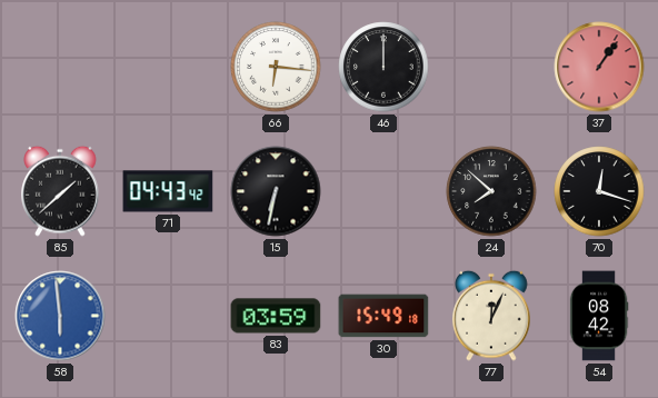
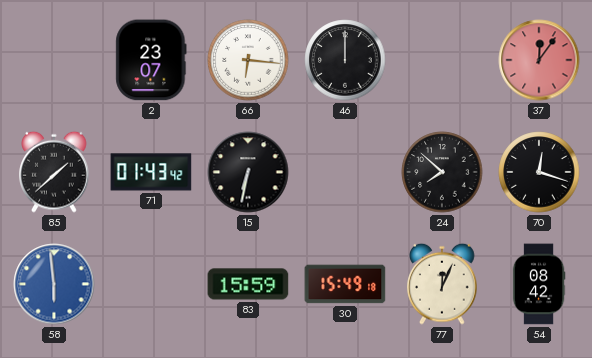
2: none -> 23:07
37: 1:06 -> 12:06
71: 04:43 -> 01:43
83: 03:59 -> 15:59
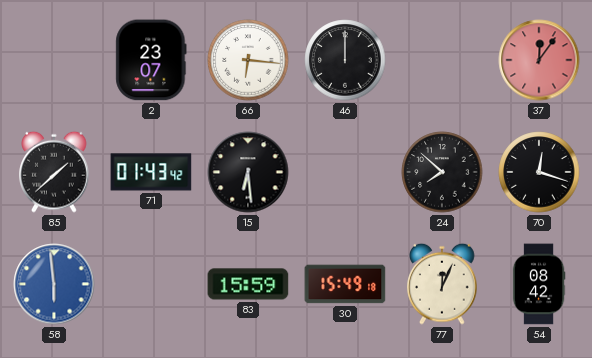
15: 6:32 -> 6:29
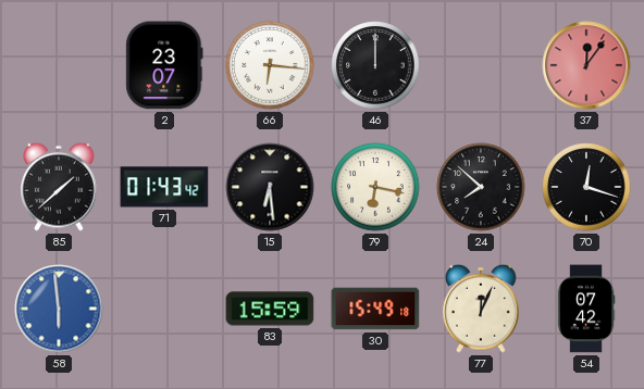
79: none -> 6:17
54: 08:42 -> 07:42
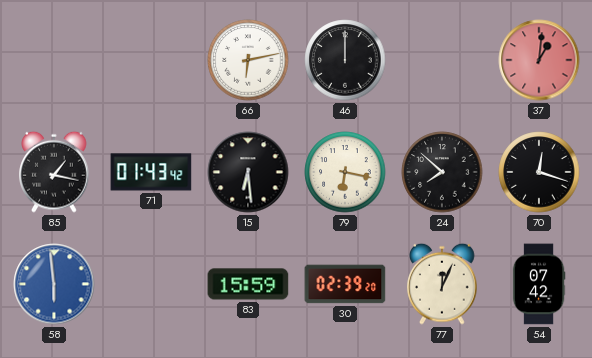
2: 23:07 -> none
66: 6:16 -> 6:13
37: 12:06 -> 1:01
85: 1:38 -> 1:17
30: 15:49 -> 02:39
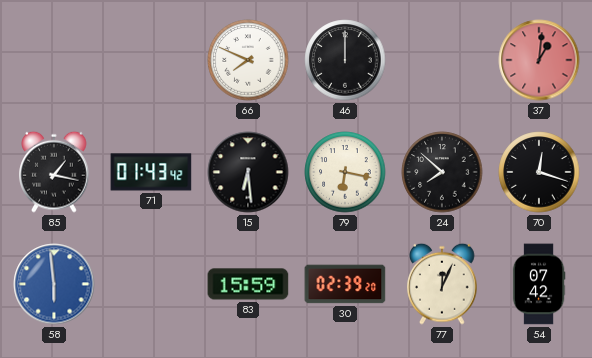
66: 6:13 -> 7:49
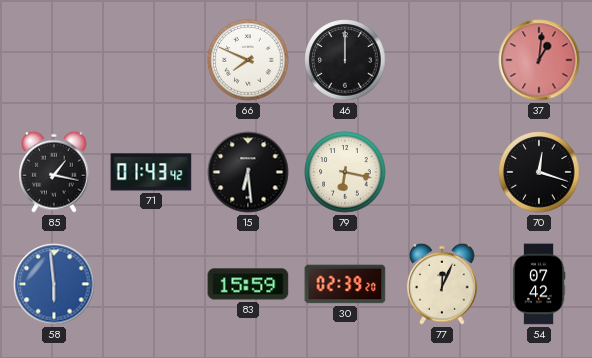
24: 7:52 -> none
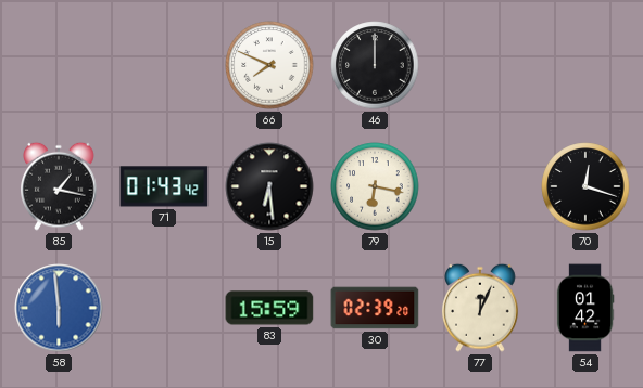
37: 1:01 -> none
54: 07:42 -> 01:42
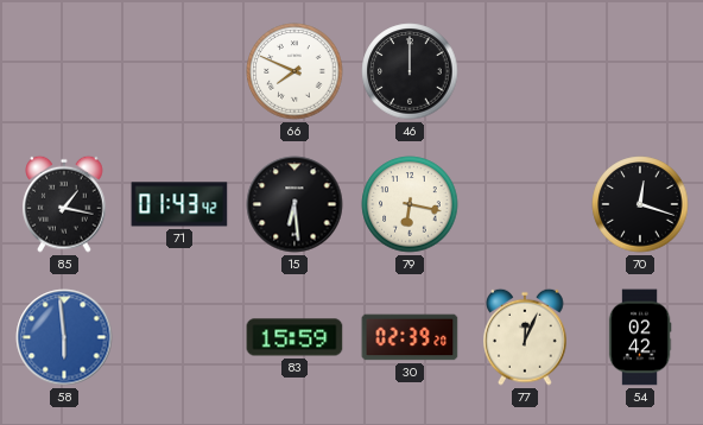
54: 01:42 -> 02:42
